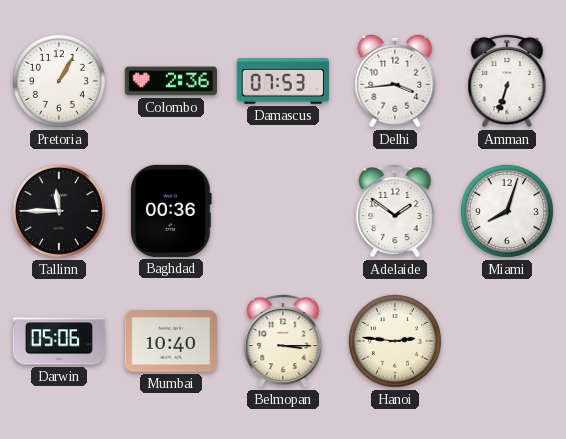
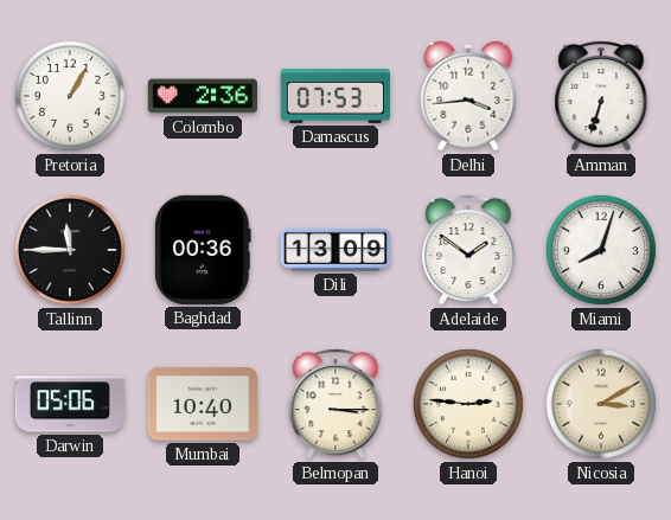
Dili: none -> 13:09
Nicosia: none -> 3:10
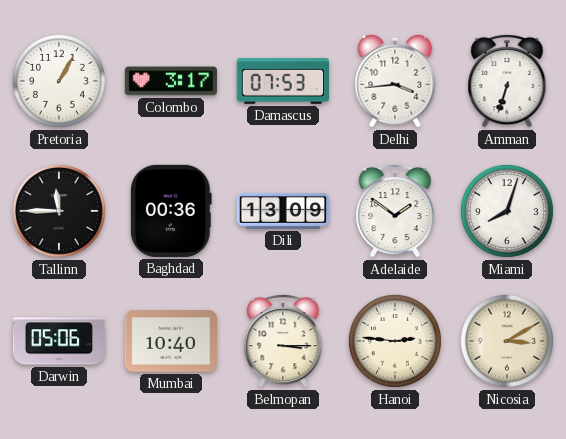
Colombo: 2:36 -> 3:17
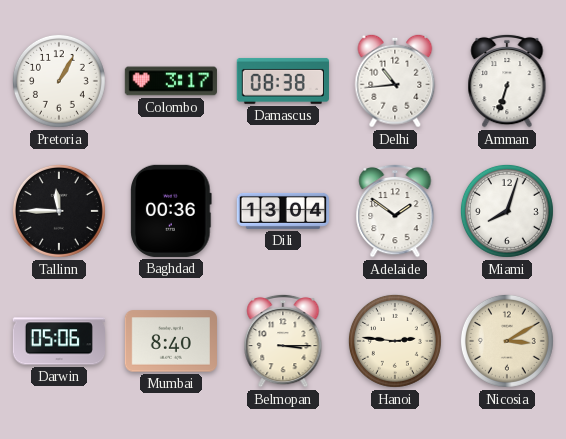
Damascus: 07:53 -> 08:38
Delhi: 3:44 -> 10:44
Dili: 13:09 -> 13:04
Mumbai: 10:40 -> 8:40
